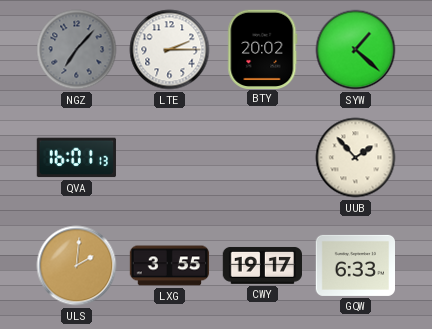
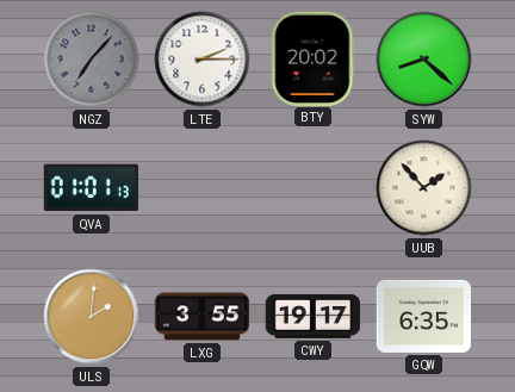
SYW: 1:22 -> 8:22
QVA: 16:01 -> 01:01
GQW: 6:33 -> 6:35
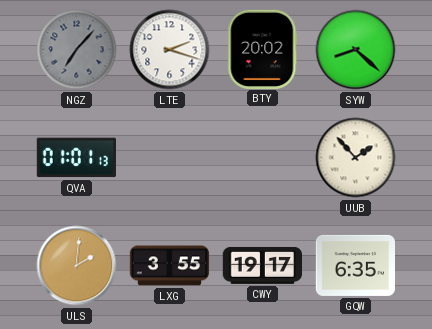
LTE: 2:15 -> 2:18
